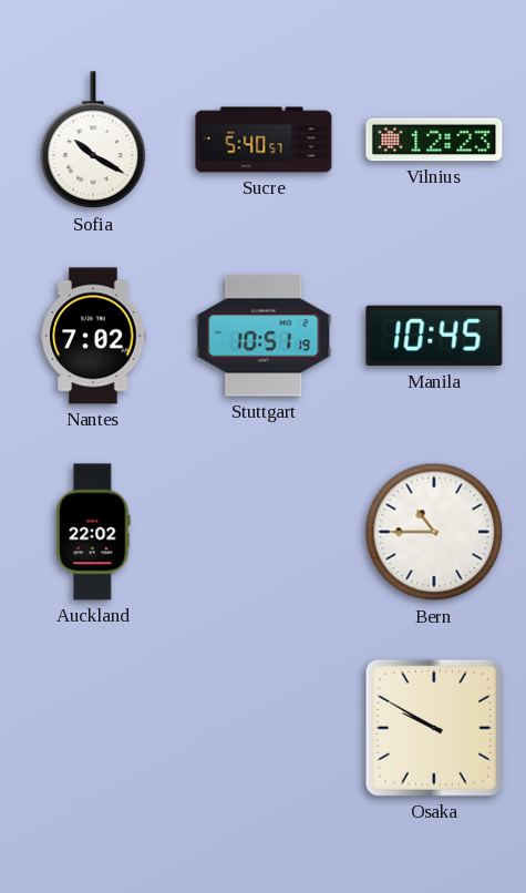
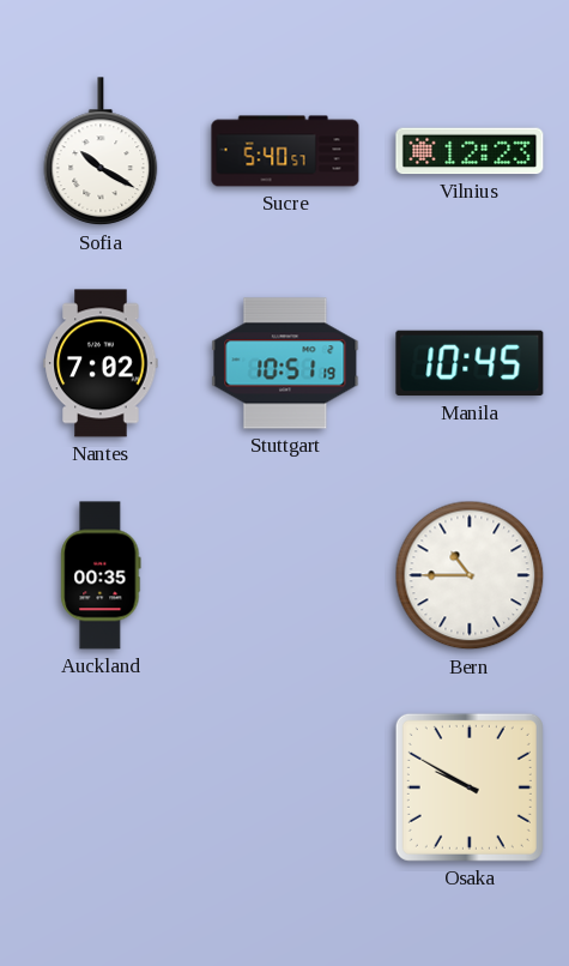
Auckland: 22:02 -> 00:35
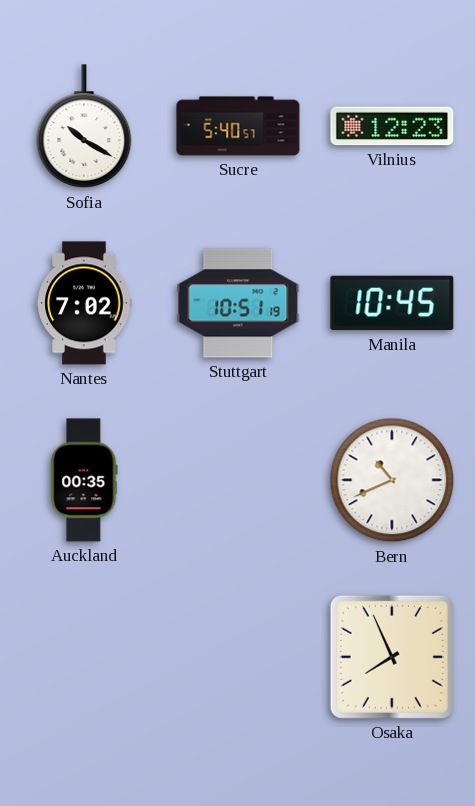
Bern: 10:45 -> 10:41
Osaka: 9:50 -> 7:56
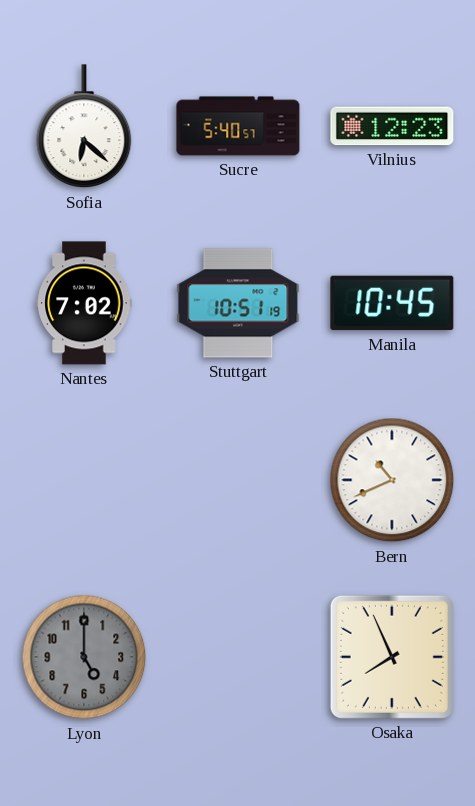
Sofia: 10:20 -> 6:22
Auckland: 00:35 -> none
Lyon: none -> 5:00
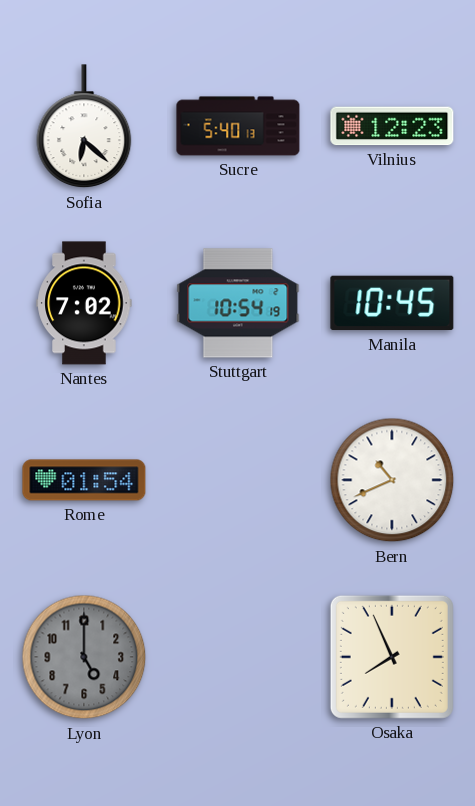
Sucre: 5:40:57 -> 5:40:13
Stuttgart: 10:51 -> 10:54
Rome: none -> 01:54
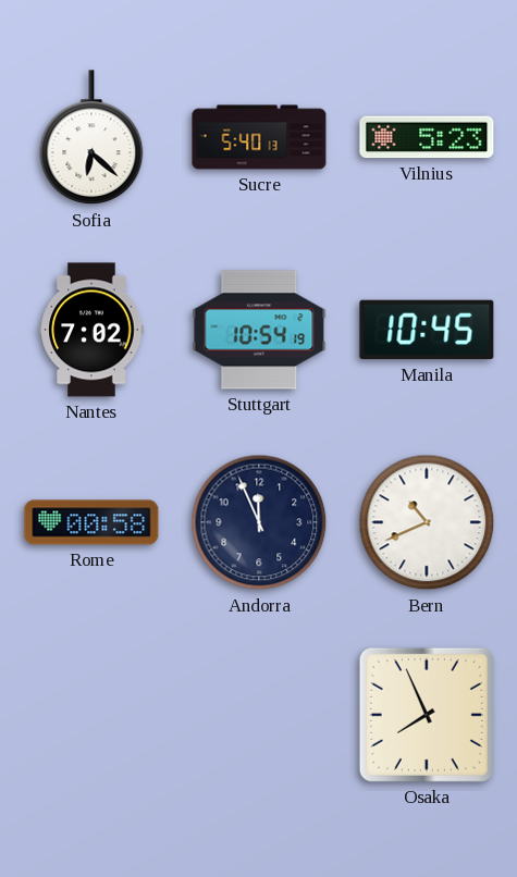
Vilnius: 12:23 -> 5:23
Rome: 01:54 -> 00:58
Andorra: none -> 11:56
Lyon: 5:00 -> none
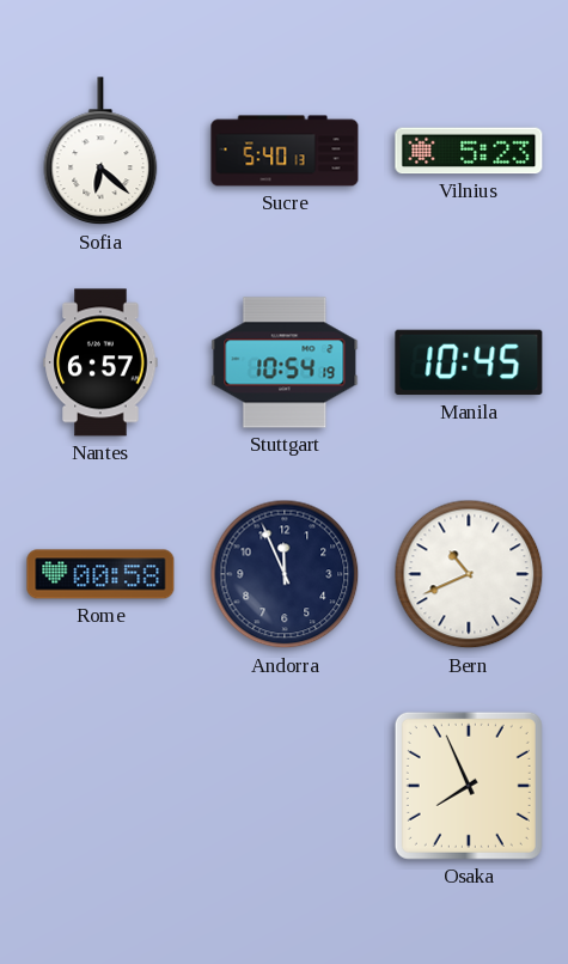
Nantes: 7:02 -> 6:57
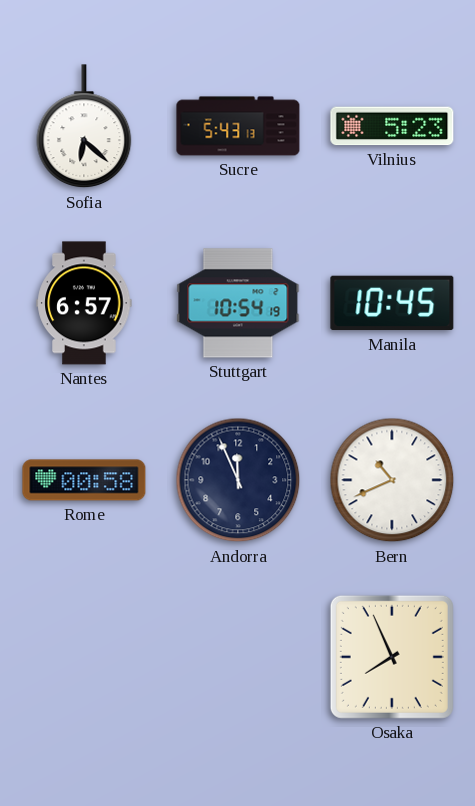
Sucre: 5:40 -> 5:43
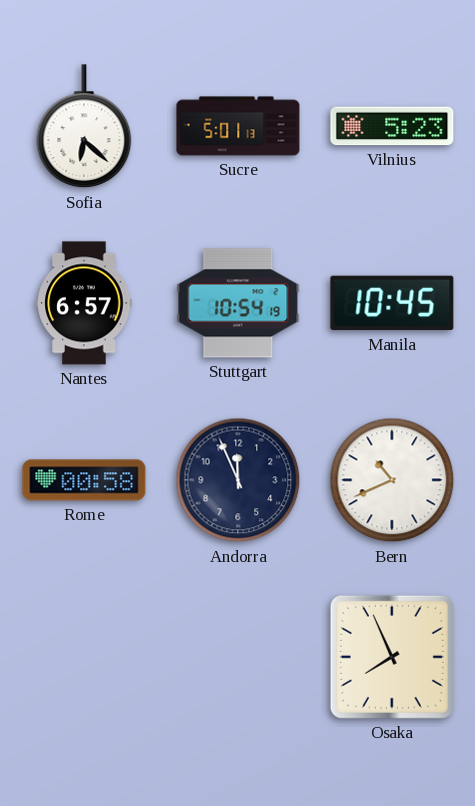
Sucre: 5:43 -> 5:01
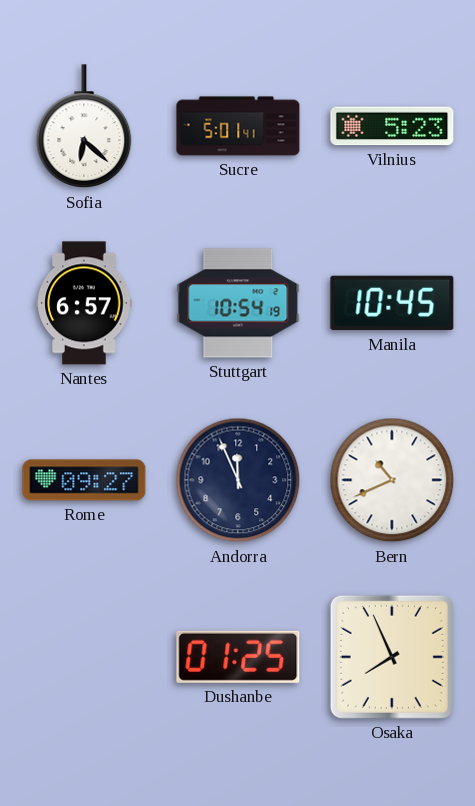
Sucre: 5:01:13 -> 5:01:41
Rome: 00:58 -> 09:27
Dushanbe: none -> 01:25
